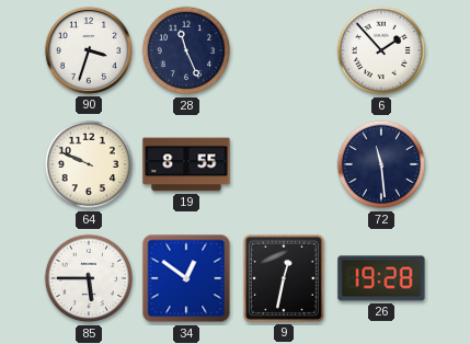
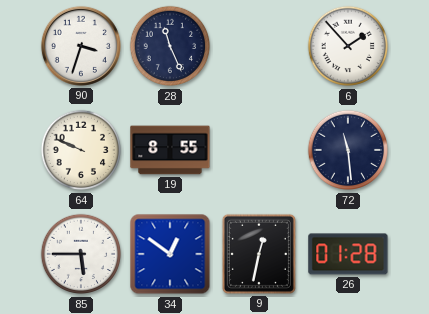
26: 19:28 -> 01:28
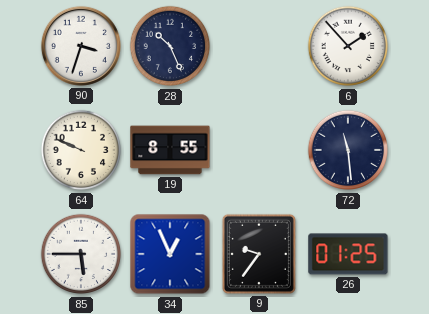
28: 11:26 -> 10:26
34: 12:51 -> 12:56
9: 12:32 -> 9:36
26: 01:28 -> 01:25
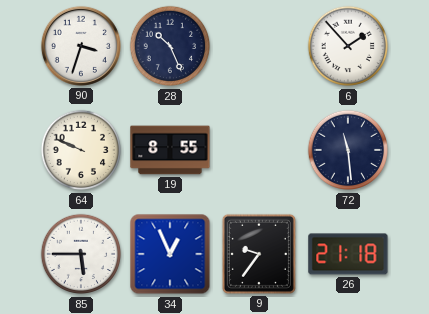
26: 01:25 -> 21:18
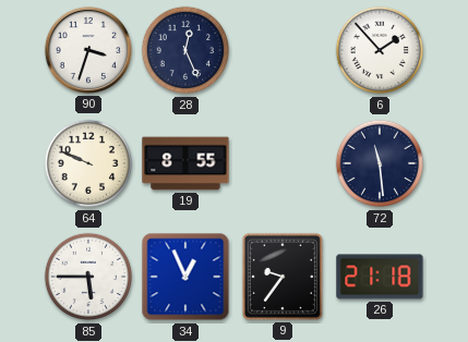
28: 10:26 -> 12:26
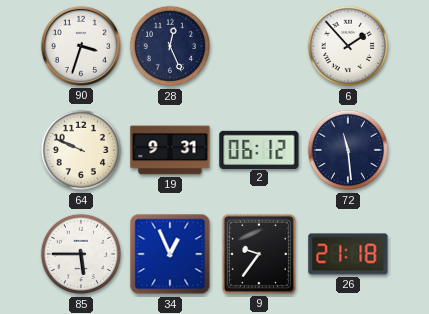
19: 8:55 -> 9:31
2: none -> 06:12
